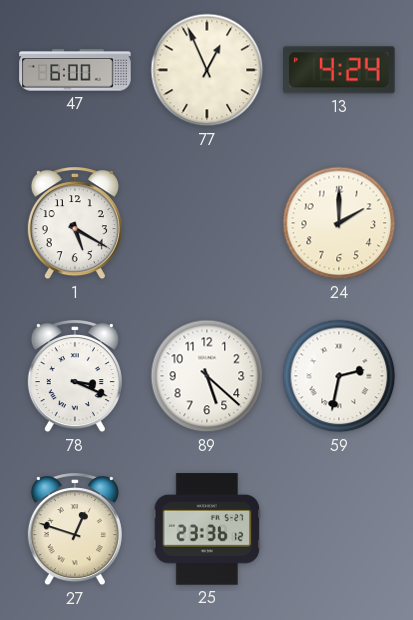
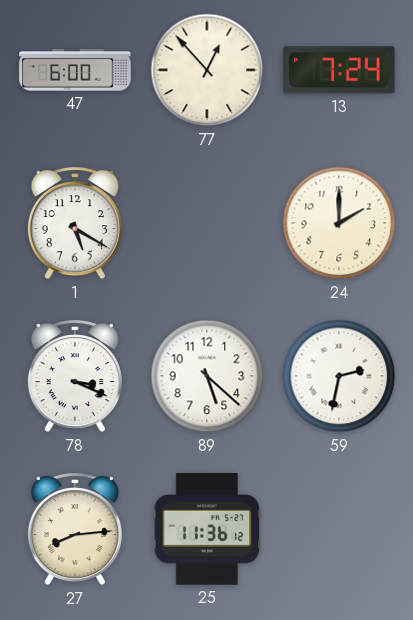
77: 12:56 -> 12:53
13: 4:24 -> 7:24
27: 12:48 -> 8:14
25: 23:36 -> 11:36
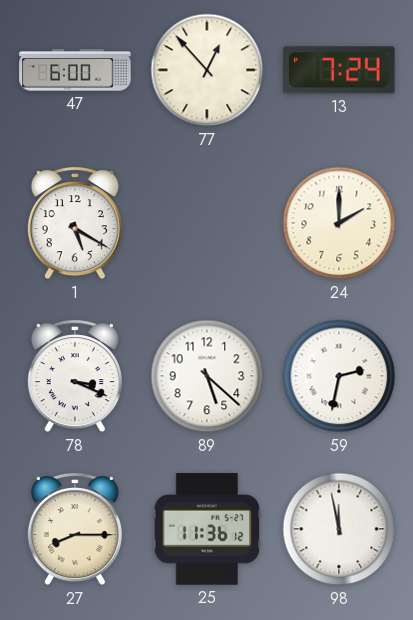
27: 8:14 -> 8:15
98: none -> 11:58
